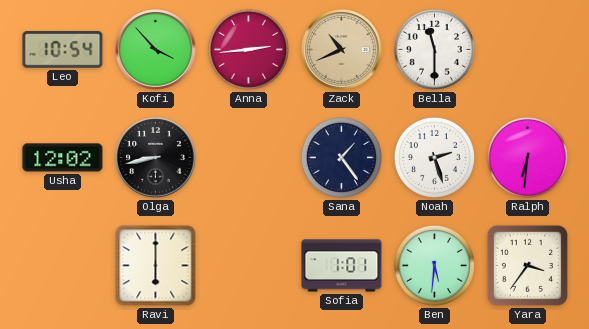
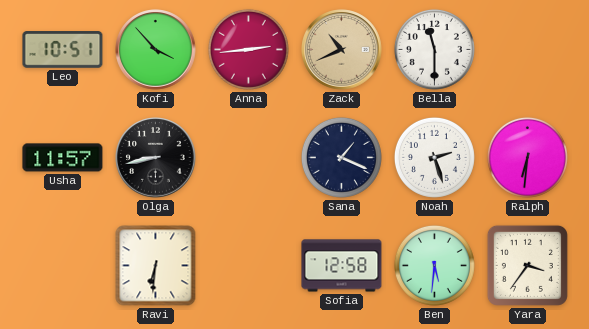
Leo: 10:54 -> 10:51
Usha: 12:02 -> 11:57
Sana: 1:24 -> 1:19
Ravi: 6:00 -> 6:31
Sofia: 1:01 -> 12:58
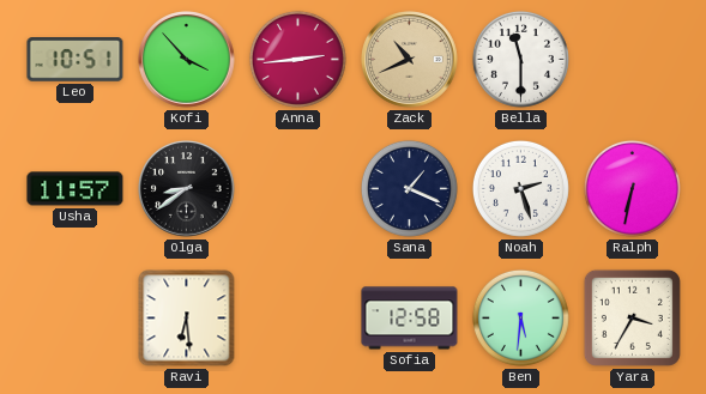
Olga: 8:43 -> 8:39
Ralph: 6:31 -> 6:32
Ravi: 6:31 -> 6:29
Yara: 3:36 -> 3:35
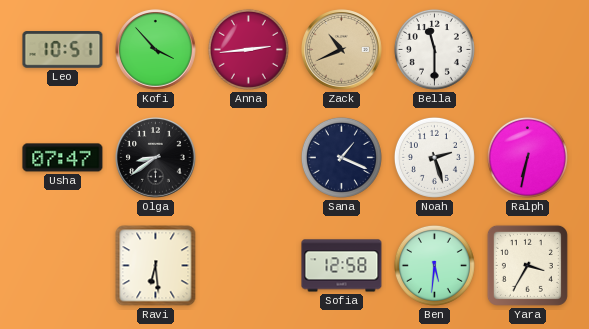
Usha: 11:57 -> 07:47
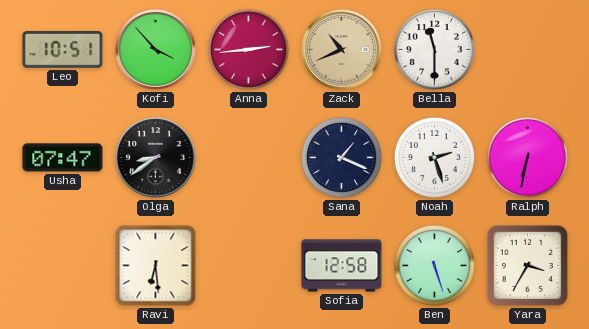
Ben: 5:31 -> 5:27
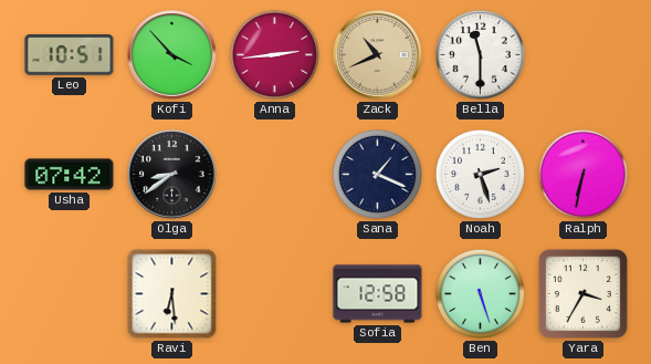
Usha: 07:47 -> 07:42
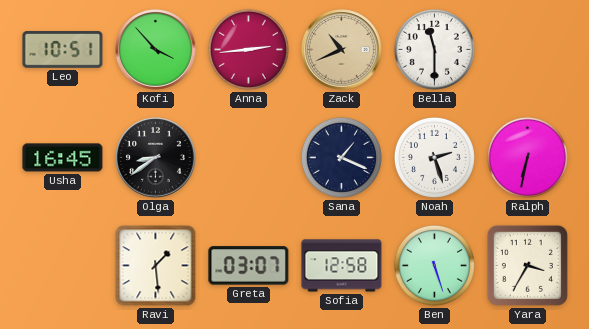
Usha: 07:42 -> 16:45
Ravi: 6:29 -> 1:29
Greta: none -> 03:07
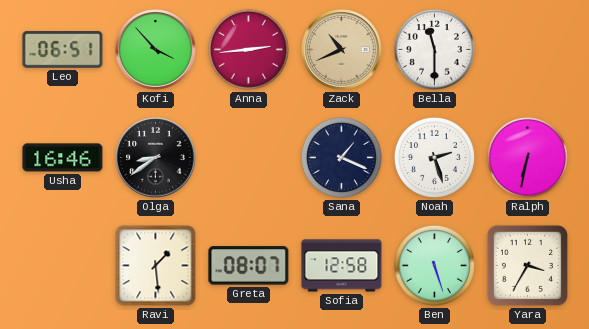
Leo: 10:51 -> 06:51
Usha: 16:45 -> 16:46
Greta: 03:07 -> 08:07
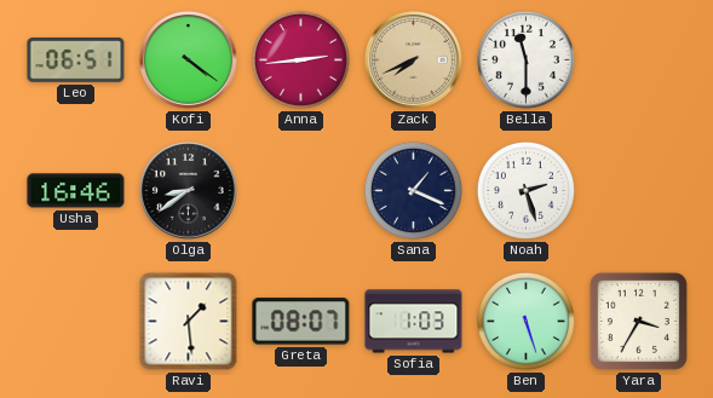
Kofi: 3:53 -> 4:21
Zack: 10:41 -> 7:41
Ralph: 6:32 -> none
Sofia: 12:58 -> 1:03
